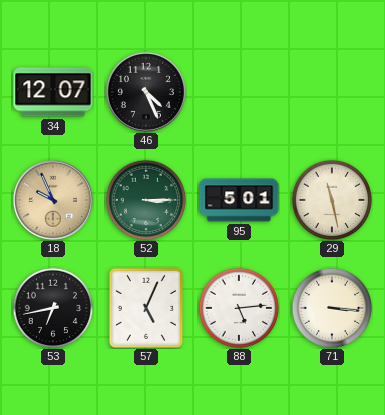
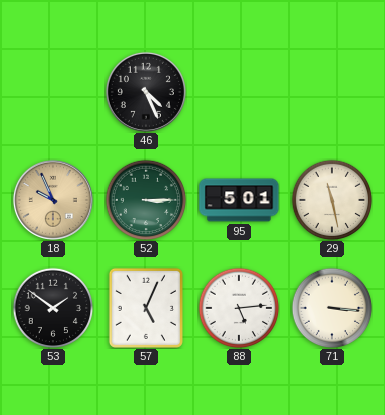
34: 12:07 -> none
53: 6:43 -> 1:51
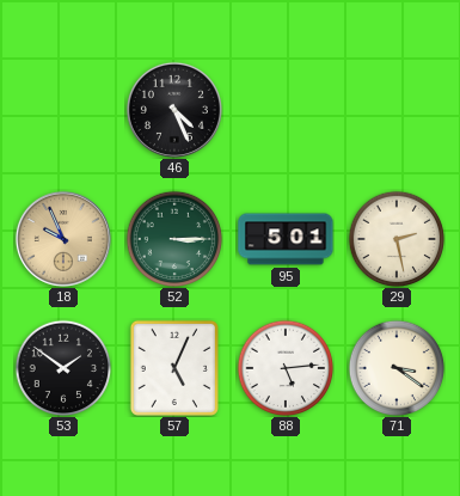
29: 11:28 -> 2:28
71: 3:16 -> 3:21
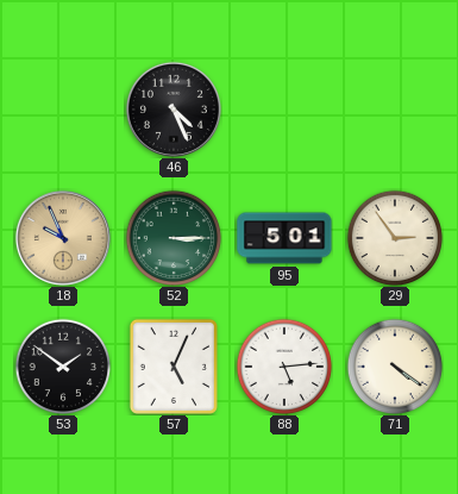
29: 2:28 -> 2:54
71: 3:21 -> 4:21
